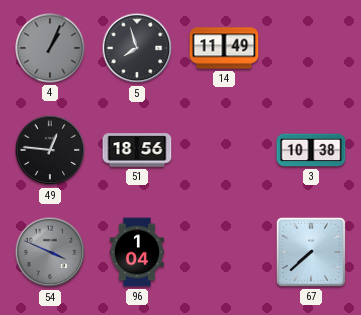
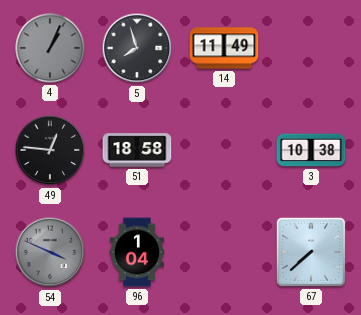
51: 18:56 -> 18:58
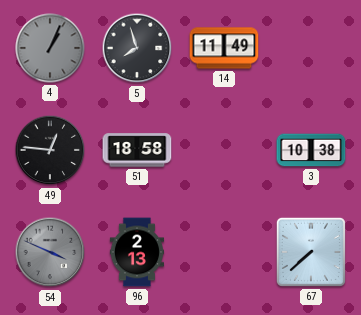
96: 1:04 -> 2:13
